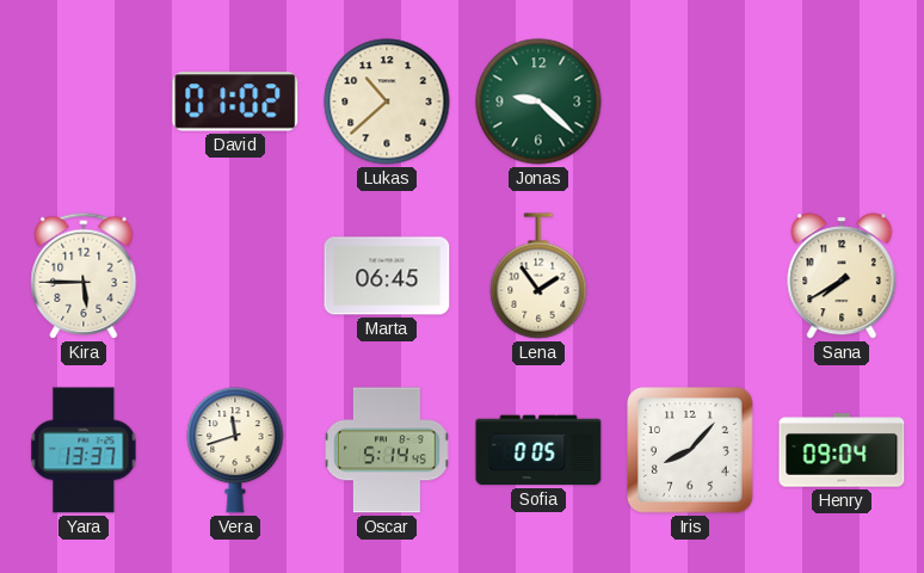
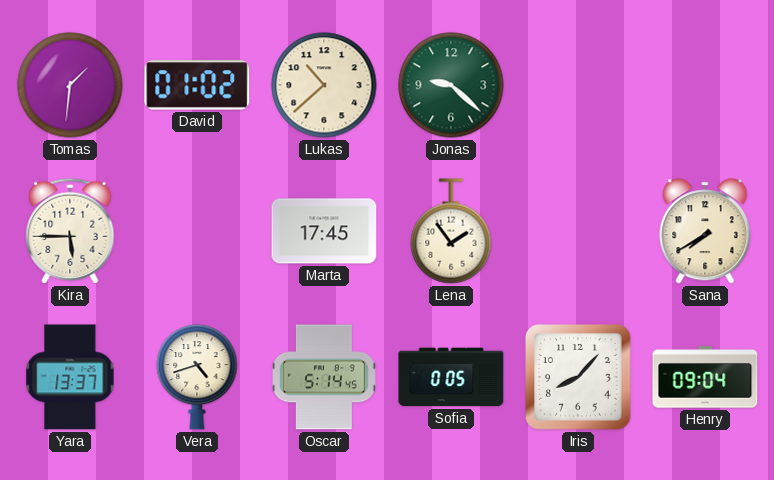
Tomas: none -> 1:31
Marta: 06:45 -> 17:45
Vera: 11:42 -> 4:42
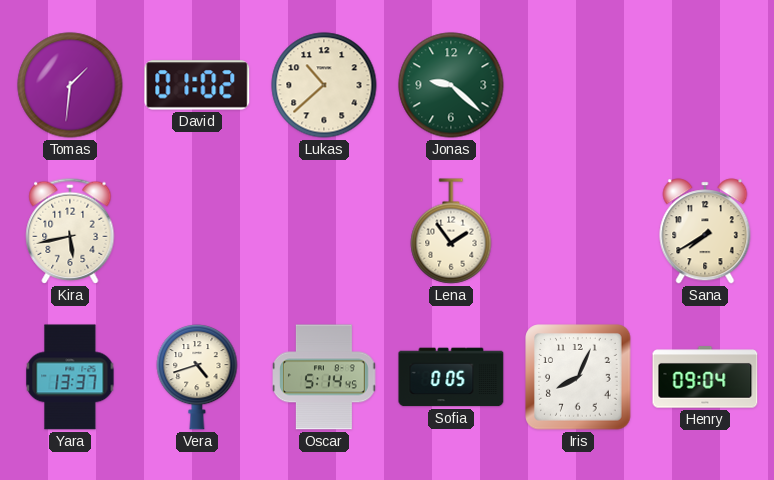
Kira: 5:45 -> 5:43
Marta: 17:45 -> none
Iris: 8:07 -> 8:04
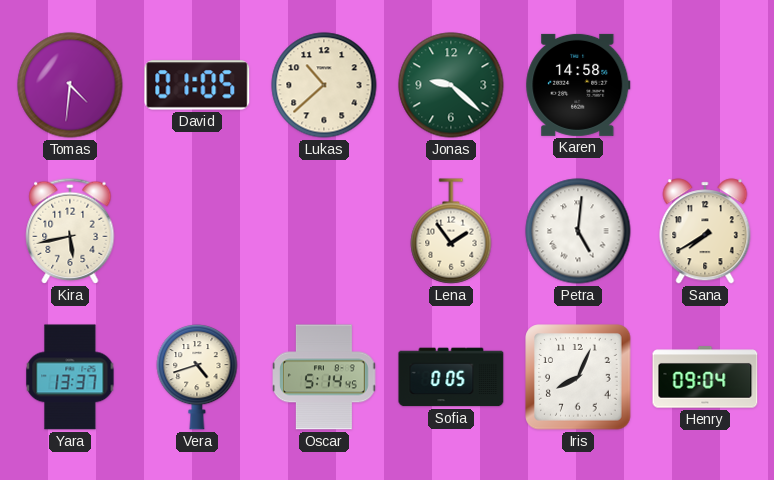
Tomas: 1:31 -> 4:31
David: 01:02 -> 01:05
Karen: none -> 14:58
Petra: none -> 5:01
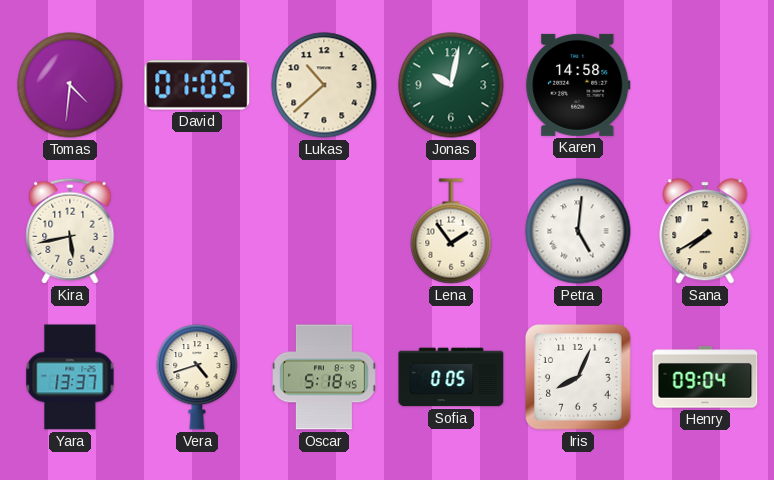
Jonas: 9:22 -> 10:02
Oscar: 5:14 -> 5:18
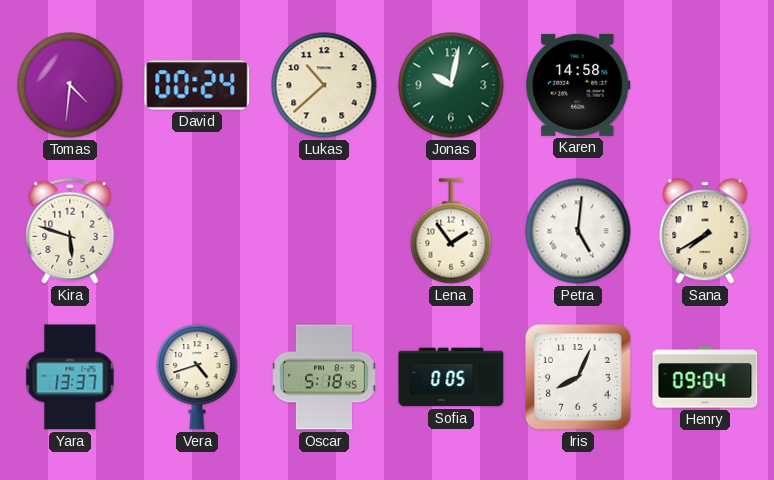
David: 01:05 -> 00:24
Kira: 5:43 -> 5:48
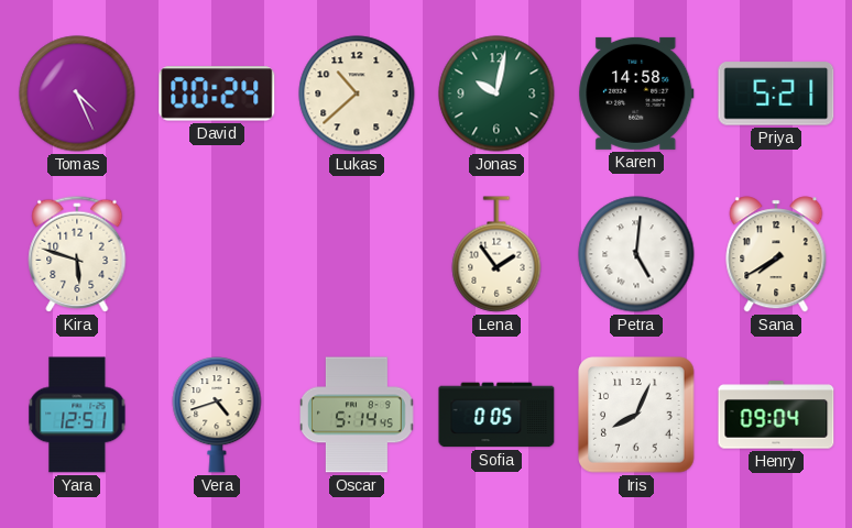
Tomas: 4:31 -> 4:26
Priya: none -> 5:21
Yara: 13:37 -> 12:51
Oscar: 5:18 -> 5:14
